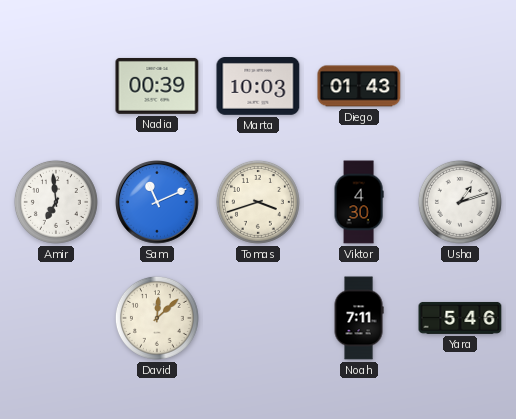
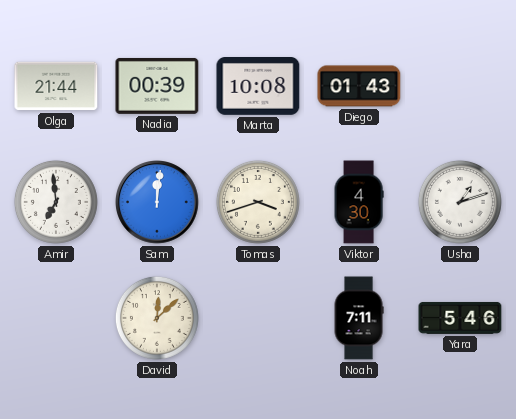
Olga: none -> 21:44
Marta: 10:03 -> 10:08
Sam: 11:11 -> 12:01
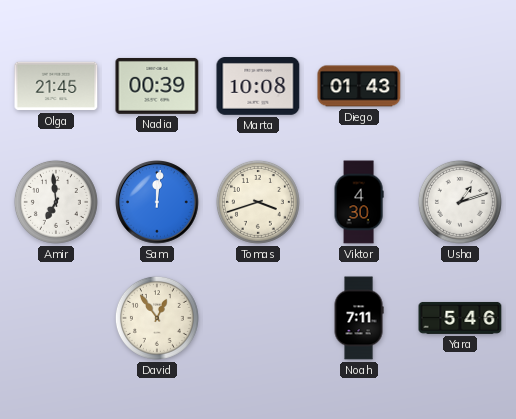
Olga: 21:44 -> 21:45
David: 12:08 -> 12:54
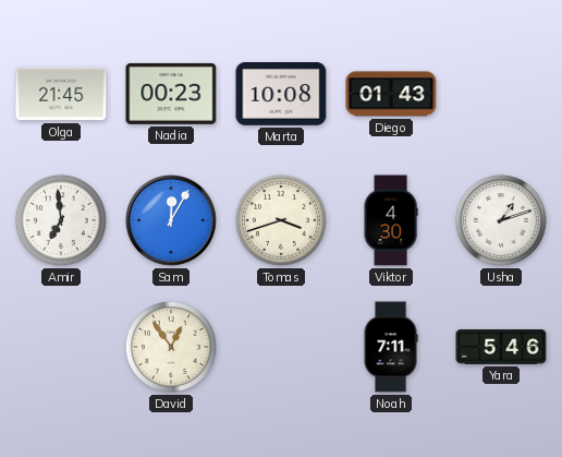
Nadia: 00:39 -> 00:23
Sam: 12:01 -> 12:05
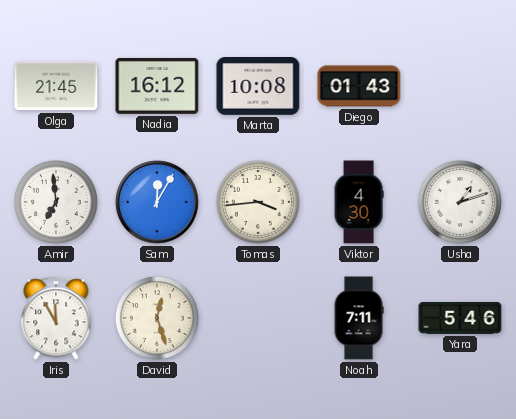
Nadia: 00:23 -> 16:12
Tomas: 3:42 -> 3:44
Iris: none -> 11:55
David: 12:54 -> 12:27
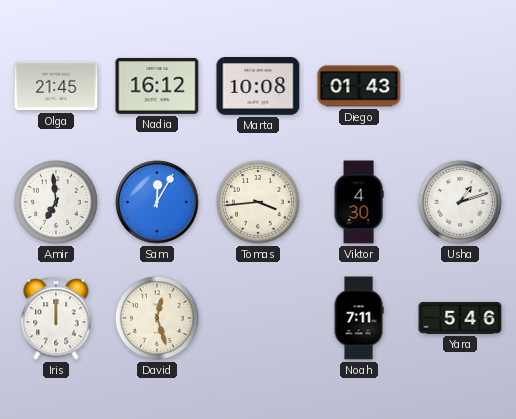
Iris: 11:55 -> 12:00
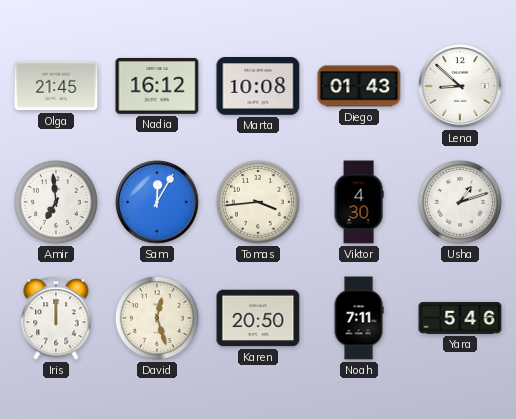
Lena: none -> 8:52
Karen: none -> 20:50
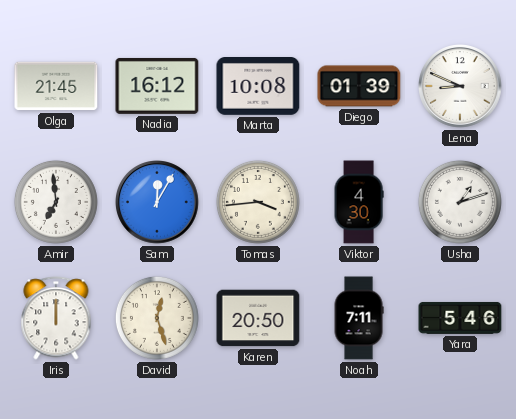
Diego: 01:43 -> 01:39
Lena: 8:52 -> 8:49
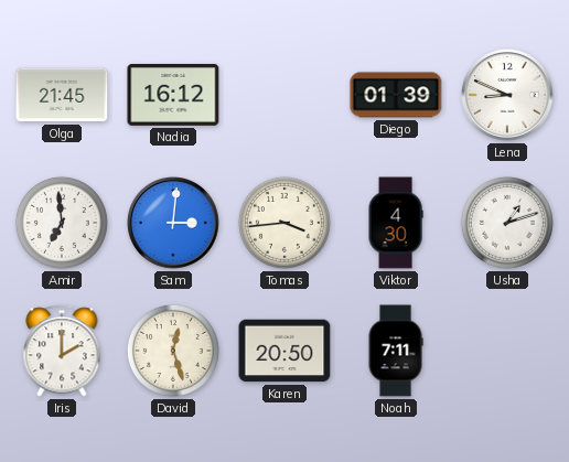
Marta: 10:08 -> none
Sam: 12:05 -> 3:01
Iris: 12:00 -> 2:00
Yara: 5:46 -> none
